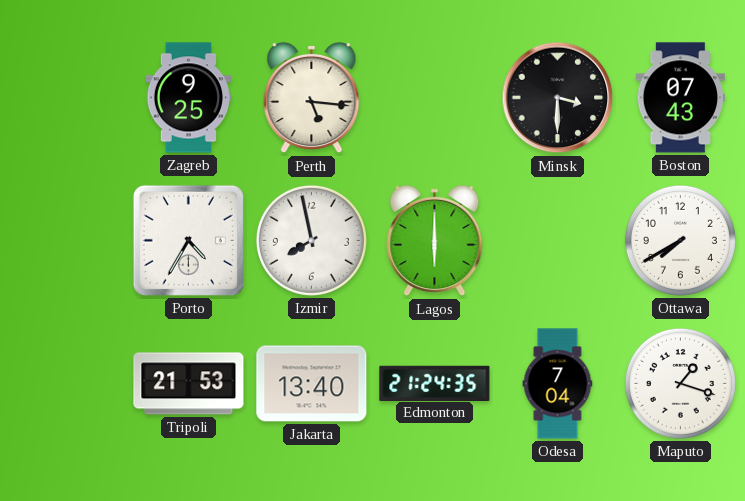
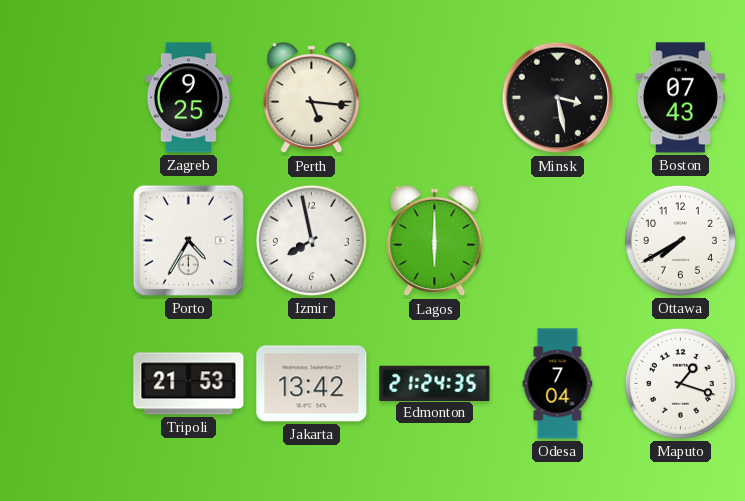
Minsk: 3:30 -> 3:28
Jakarta: 13:40 -> 13:42
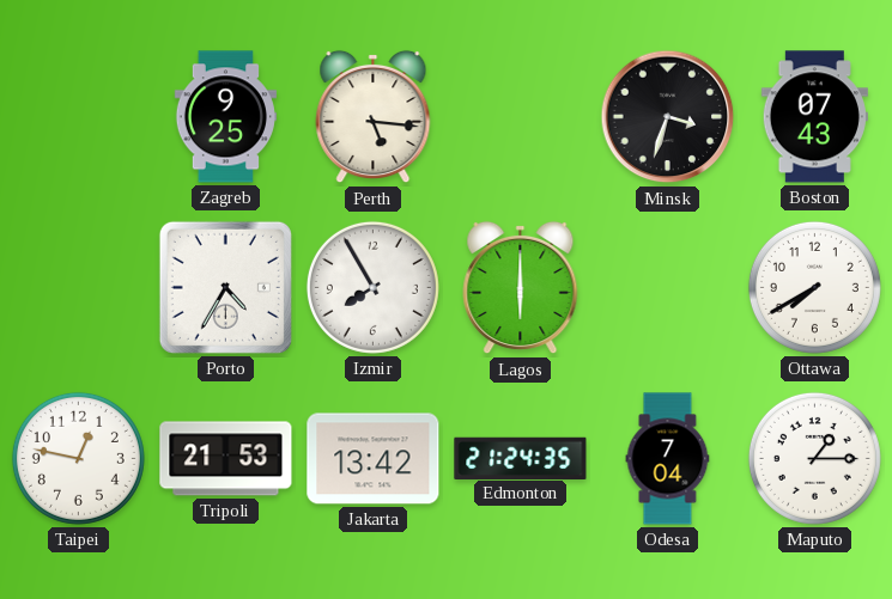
Minsk: 3:28 -> 3:33
Izmir: 7:58 -> 7:55
Taipei: none -> 12:47
Maputo: 1:18 -> 1:15
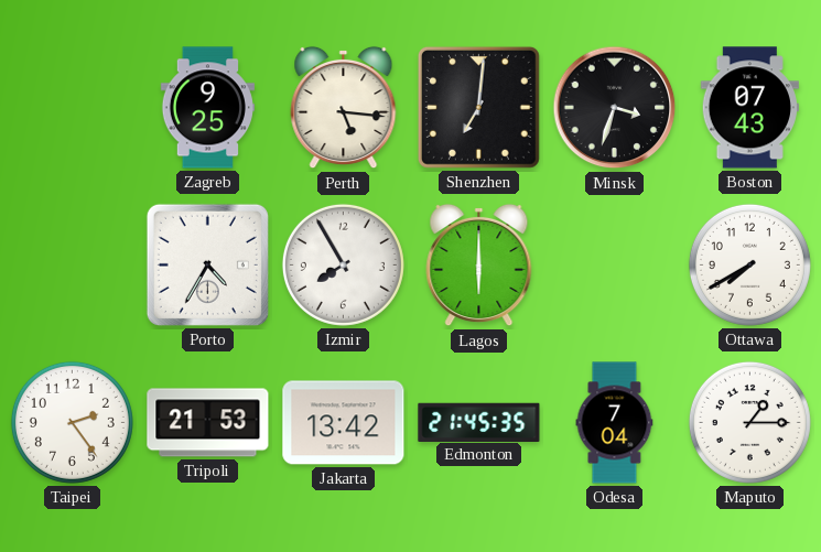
Shenzhen: none -> 7:01
Taipei: 12:47 -> 2:24
Edmonton: 21:24 -> 21:45
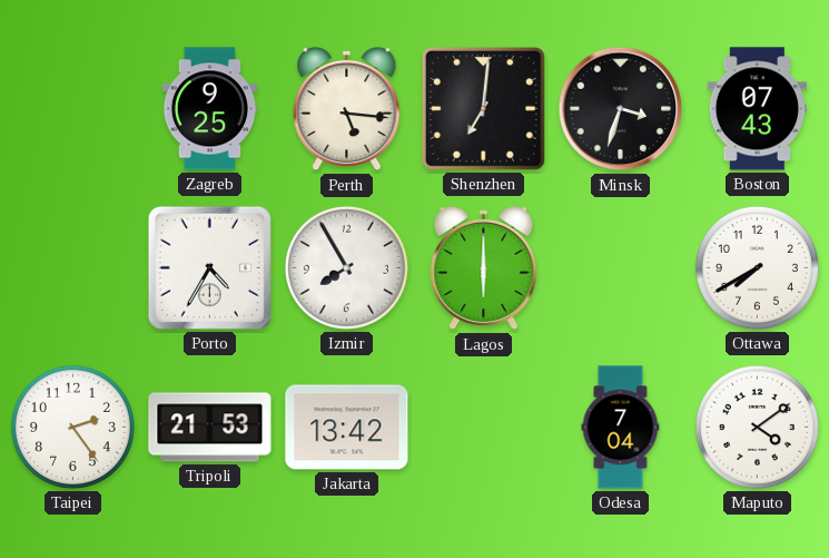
Edmonton: 21:45 -> none
Maputo: 1:15 -> 4:09
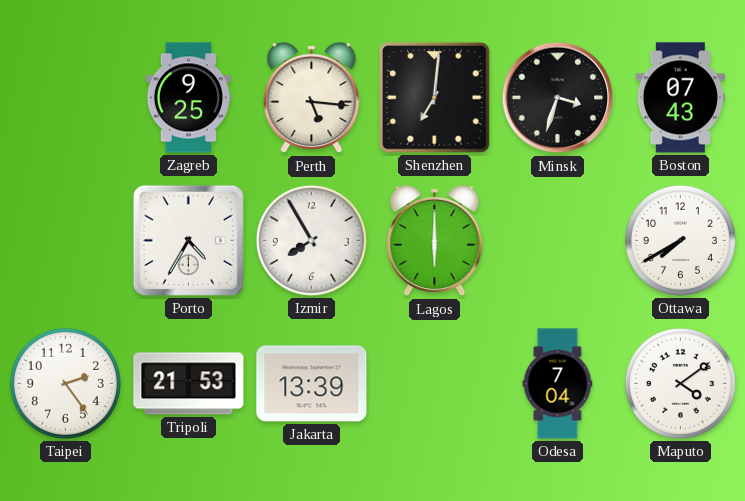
Jakarta: 13:42 -> 13:39
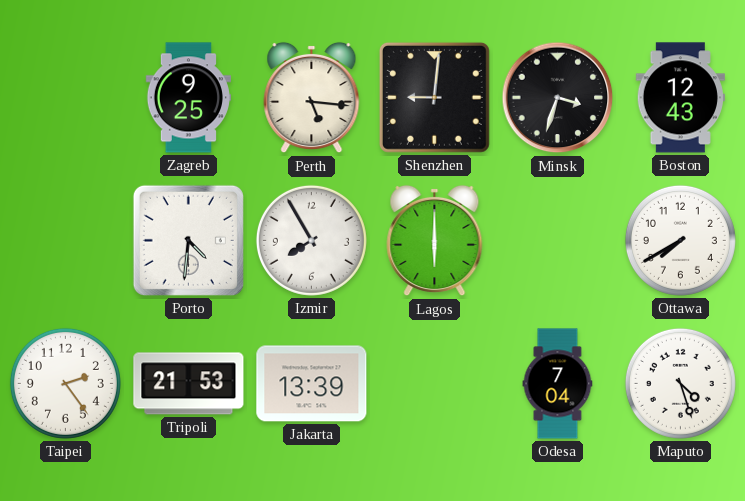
Shenzhen: 7:01 -> 9:01
Boston: 07:43 -> 12:43
Porto: 4:35 -> 4:31
Maputo: 4:09 -> 4:27
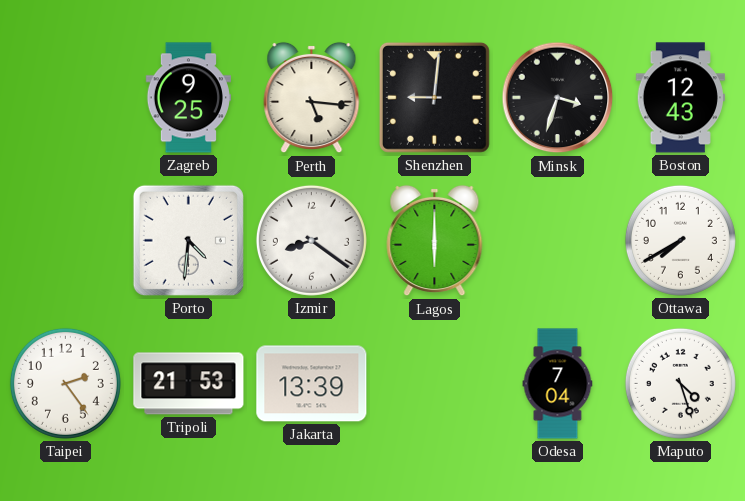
Izmir: 7:55 -> 8:21
